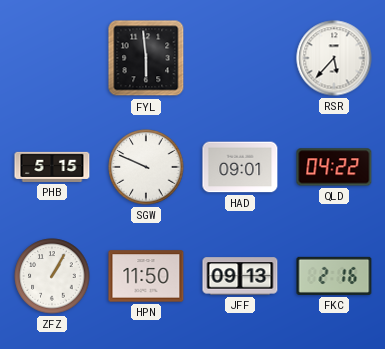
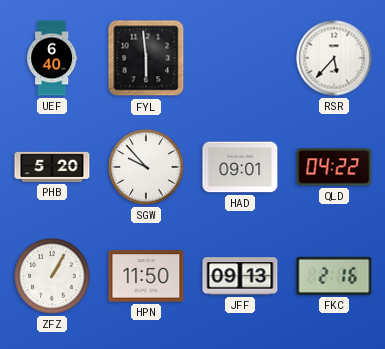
UEF: none -> 6:40
PHB: 5:15 -> 5:20
SGW: 9:49 -> 9:53
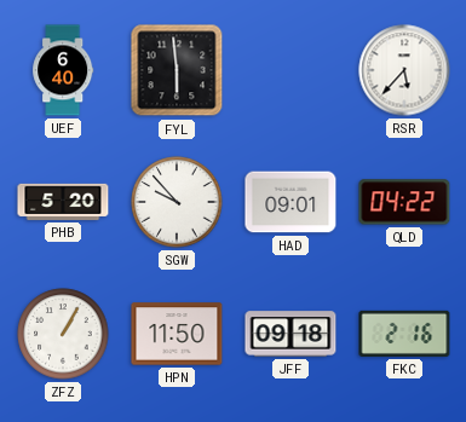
JFF: 09:13 -> 09:18
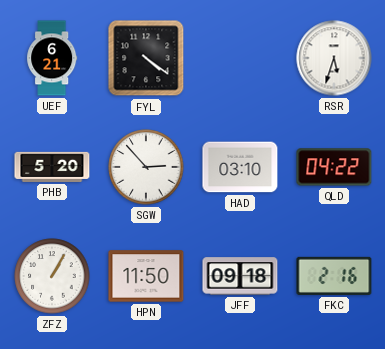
UEF: 6:40 -> 6:21
FYL: 5:59 -> 4:21
RSR: 5:37 -> 5:33
SGW: 9:53 -> 2:53
HAD: 09:01 -> 03:10
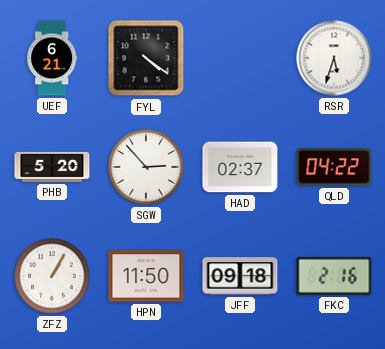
HAD: 03:10 -> 02:37
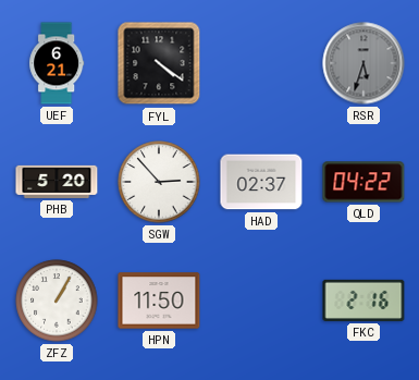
RSR dial: white -> grey
JFF: 09:18 -> none
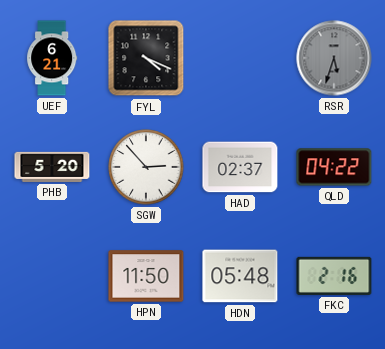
FYL: 4:21 -> 4:19
ZFZ: 1:05 -> none
HDN: none -> 05:48
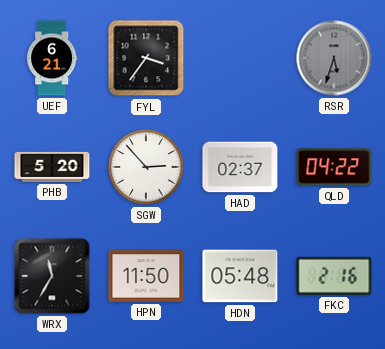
FYL: 4:19 -> 3:36
WRX: none -> 11:35
